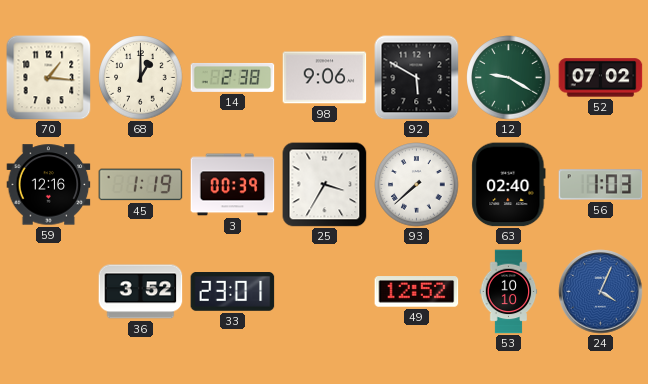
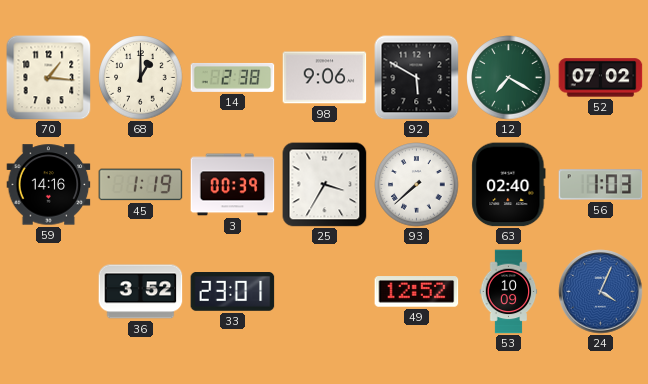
12: 9:20 -> 7:20
59: 12:16 -> 14:16
53: 10:10 -> 10:09
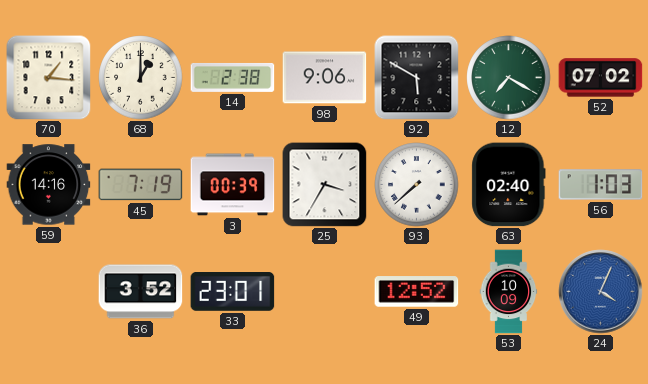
45: 1:19 -> 7:19
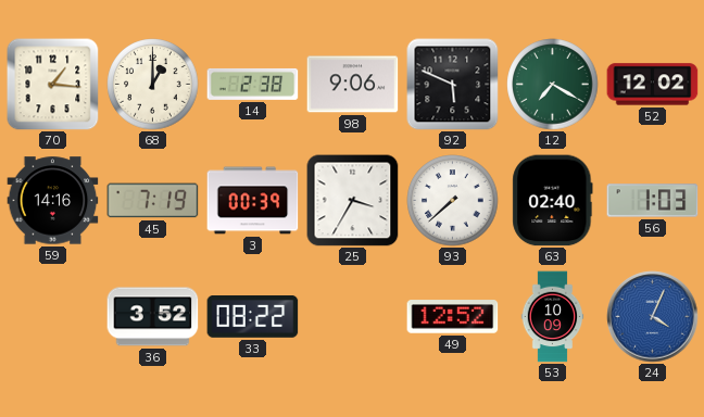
92: 5:50 -> 5:49
52: 07:02 -> 12:02
33: 23:01 -> 08:22
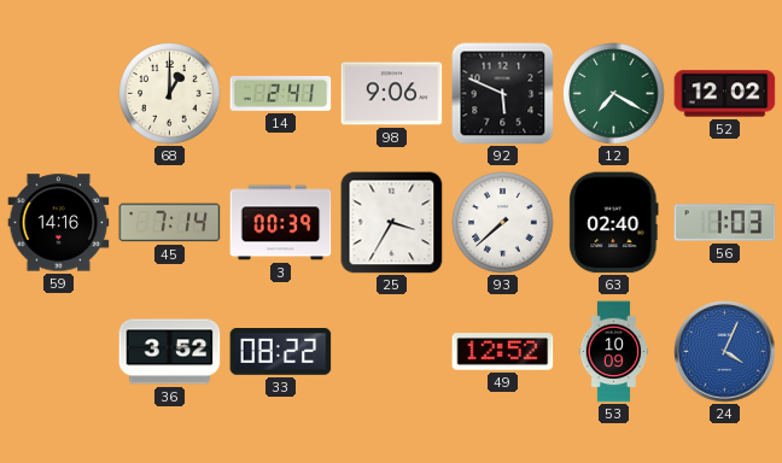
70: 1:16 -> none
14: 2:38 -> 2:41
45: 7:19 -> 7:14
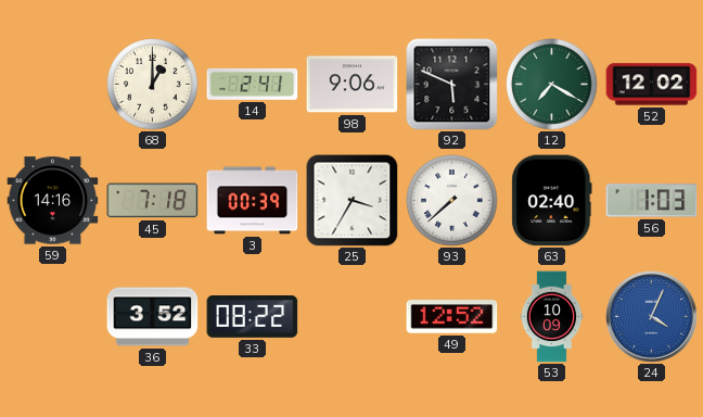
45: 7:14 -> 7:18
